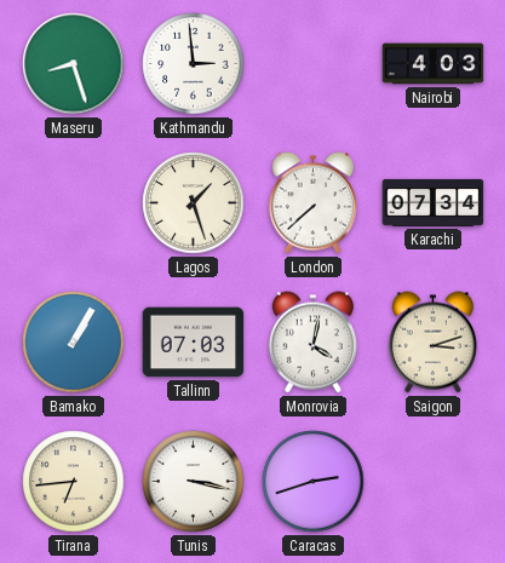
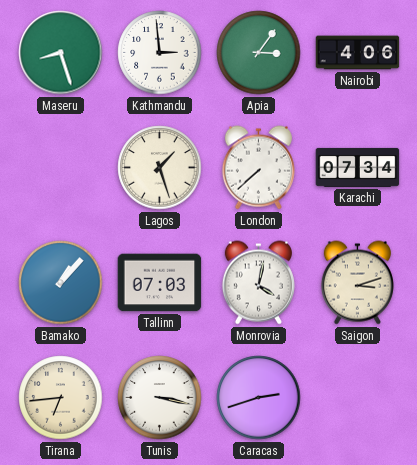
Apia: none -> 3:06
Nairobi: 4:03 -> 4:06
Bamako: 1:05 -> 1:07
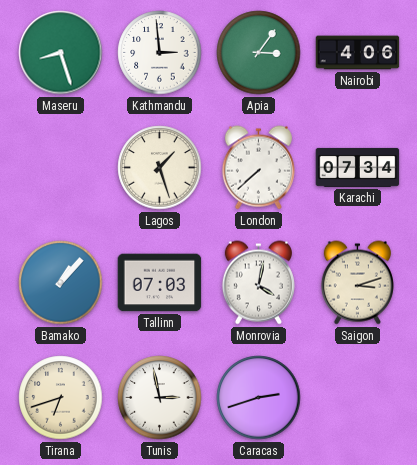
Tirana: 6:44 -> 6:42
Tunis: 3:17 -> 2:58
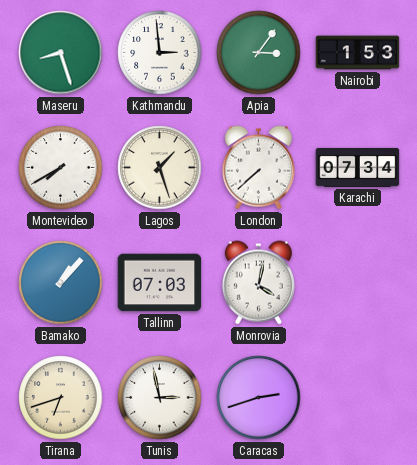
Nairobi: 4:06 -> 1:53
Montevideo: none -> 7:40
Saigon: 3:12 -> none
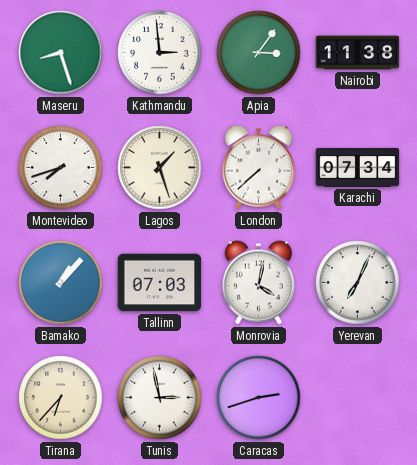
Nairobi: 1:53 -> 11:38
Montevideo: 7:40 -> 7:42
Yerevan: none -> 7:04
Tirana: 6:42 -> 6:37
